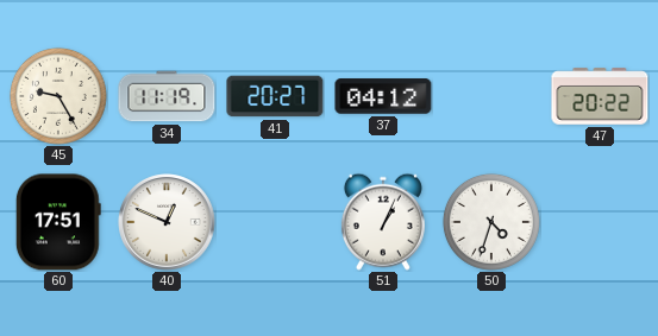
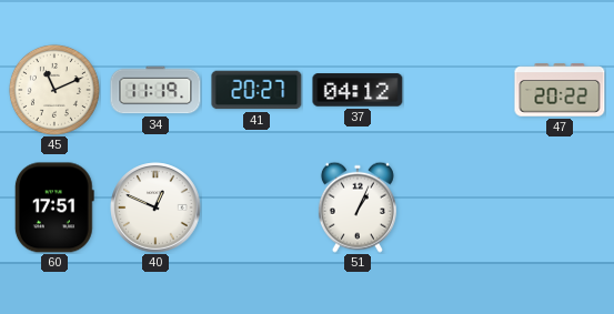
45: 9:25 -> 11:11
50: 4:33 -> none
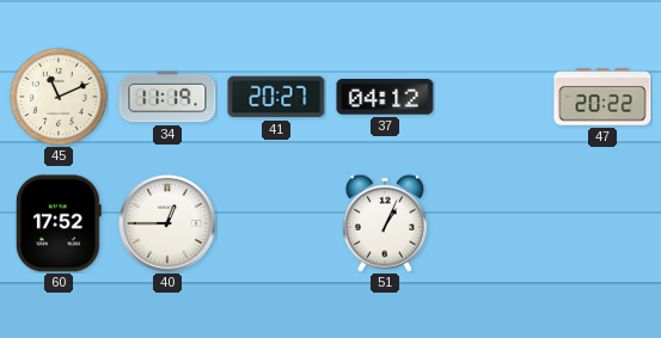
60: 17:51 -> 17:52
40: 12:49 -> 12:45
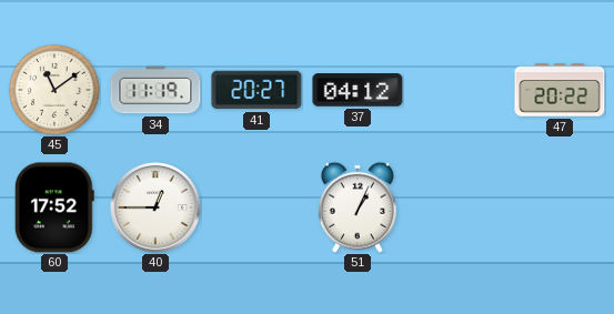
45: 11:11 -> 11:09
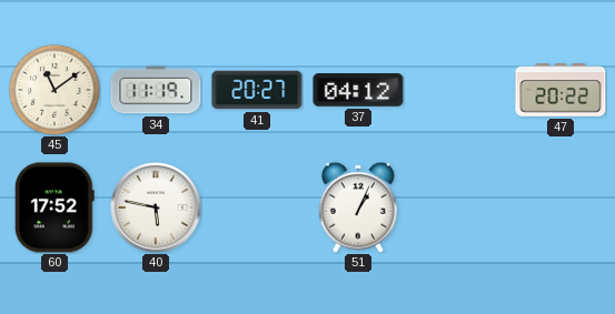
40: 12:45 -> 5:47
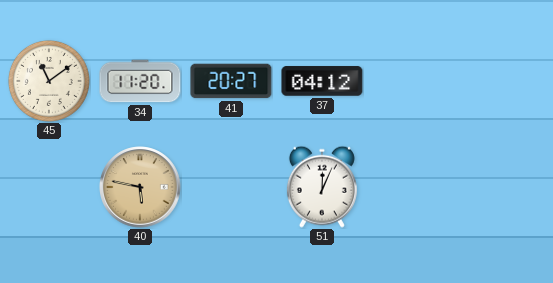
34: 11:19 -> 11:20
47: 20:22 -> none
60: 17:52 -> none
40 dial: white -> champagne
51: 1:04 -> 12:04
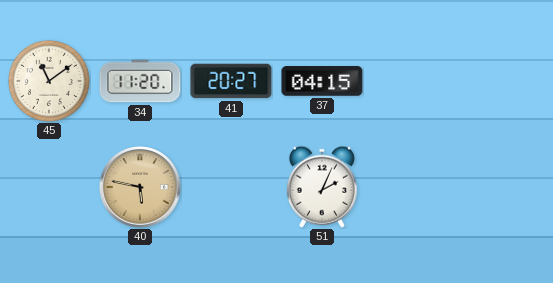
37: 04:12 -> 04:15
51: 12:04 -> 2:04
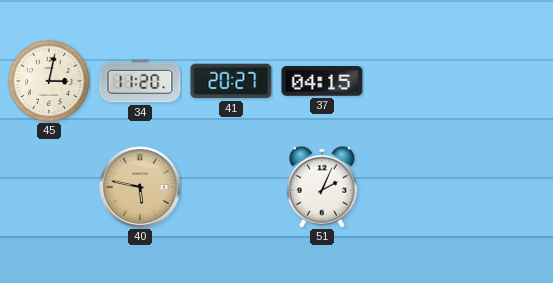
45: 11:09 -> 3:02
